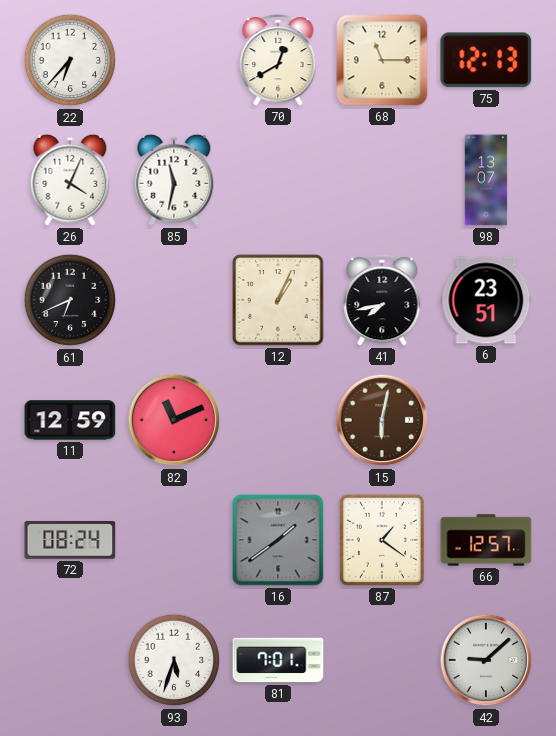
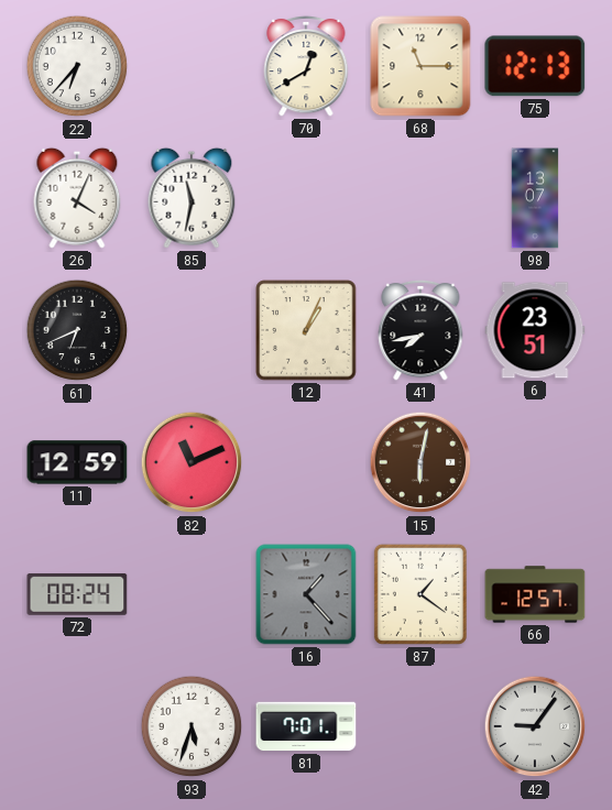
16: 1:39 -> 1:23
42: 9:08 -> 9:06
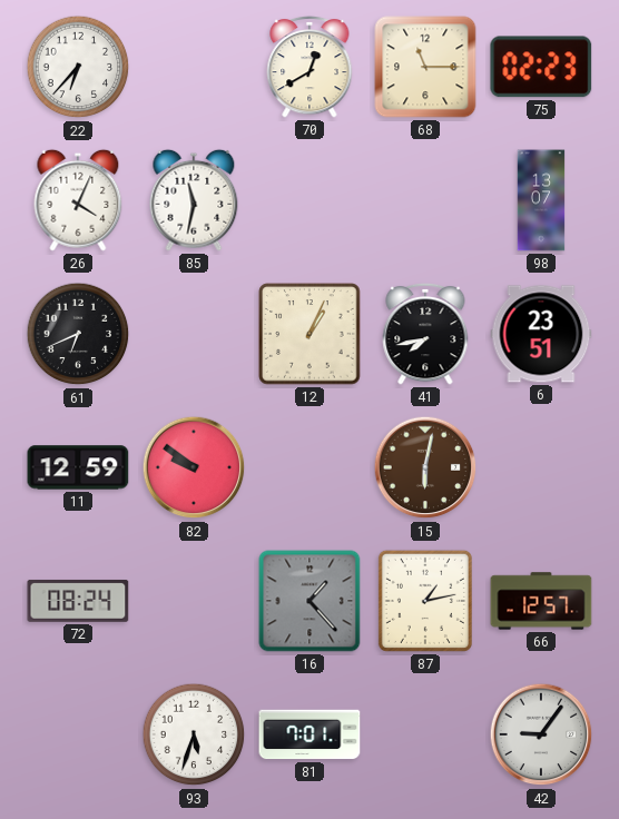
75: 12:13 -> 02:23
82: 11:11 -> 9:51
87: 1:21 -> 1:13
